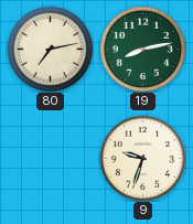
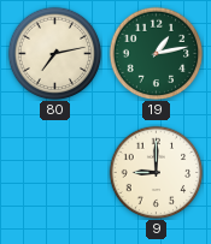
19: 8:13 -> 1:13
9: 9:33 -> 9:00
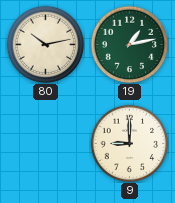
80: 7:13 -> 10:13
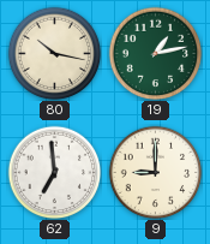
80: 10:13 -> 10:17
62: none -> 6:59
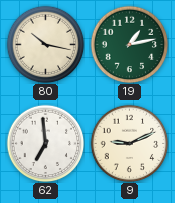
9: 9:00 -> 9:11
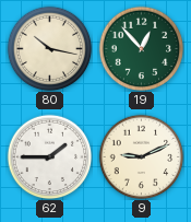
19: 1:13 -> 12:53
62: 6:59 -> 1:45
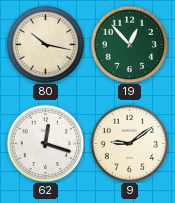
62: 1:45 -> 12:18
9: 9:11 -> 9:09
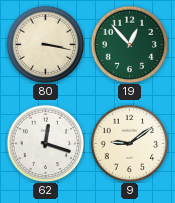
80: 10:17 -> 3:17
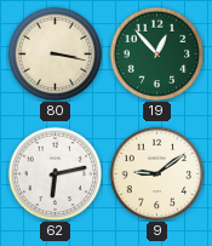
62: 12:18 -> 6:13
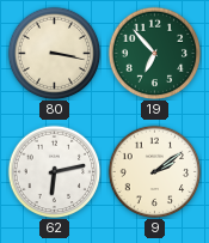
19: 12:53 -> 6:53
9: 9:09 -> 2:09
